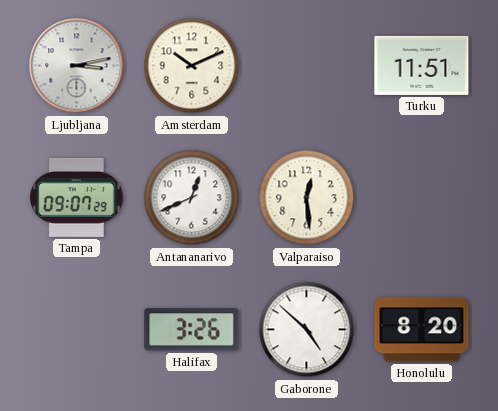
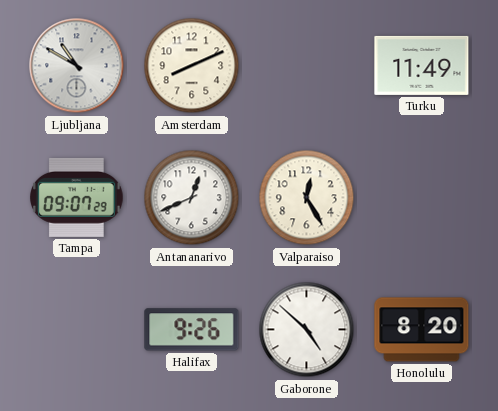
Ljubljana: 3:13 -> 10:50
Amsterdam: 10:11 -> 8:11
Turku: 11:51 -> 11:49
Valparaiso: 12:29 -> 12:25
Halifax: 3:26 -> 9:26
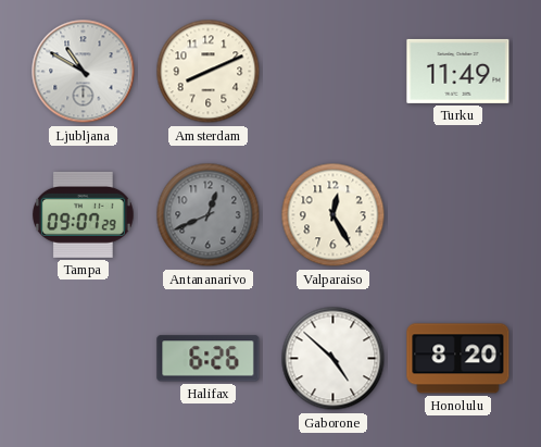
Antananarivo dial: white -> grey
Halifax: 9:26 -> 6:26
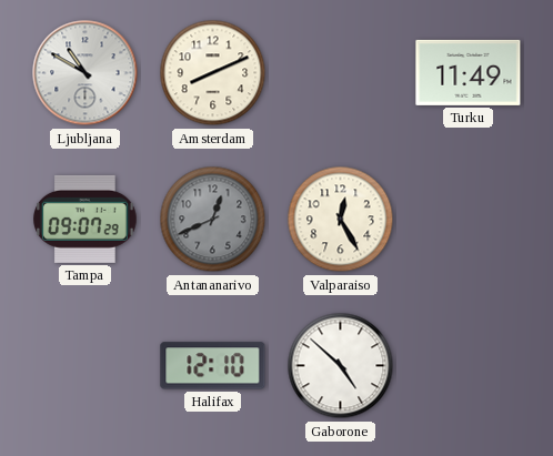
Halifax: 6:26 -> 12:10
Honolulu: 8:20 -> none
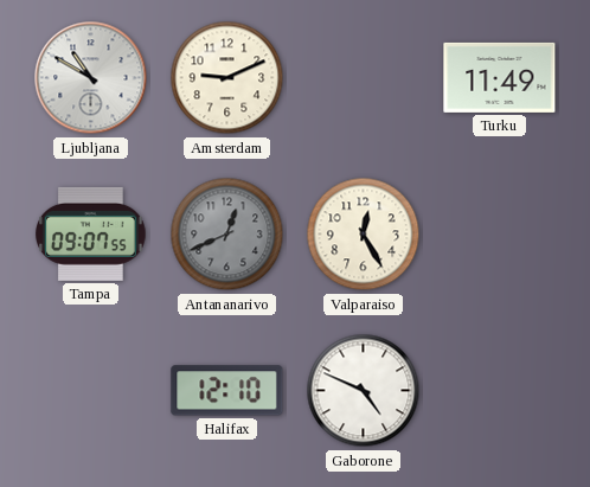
Amsterdam: 8:11 -> 9:11
Tampa: 09:07:29 -> 09:07:55
Gaborone: 4:52 -> 4:49
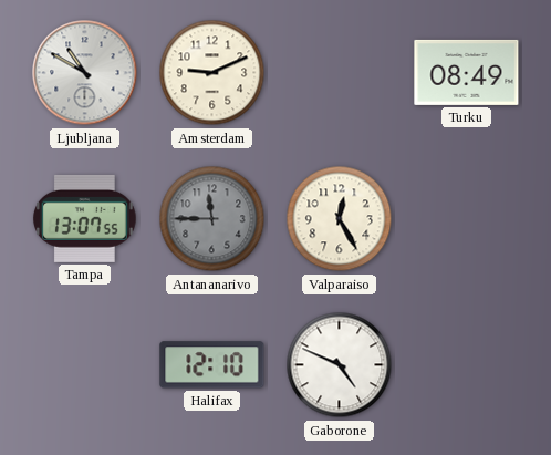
Turku: 11:49 -> 08:49
Tampa: 09:07 -> 13:07
Antananarivo: 12:41 -> 11:45
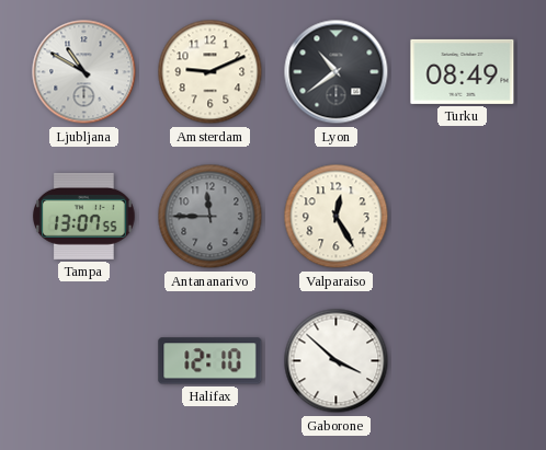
Lyon: none -> 10:39
Gaborone: 4:49 -> 3:52
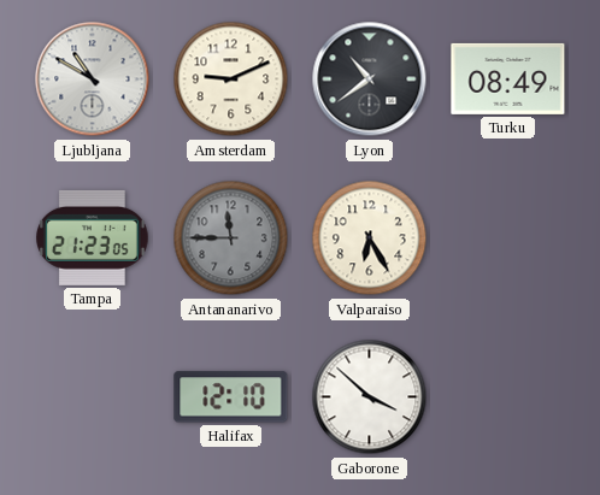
Tampa: 13:07 -> 21:23
Valparaiso: 12:25 -> 6:25
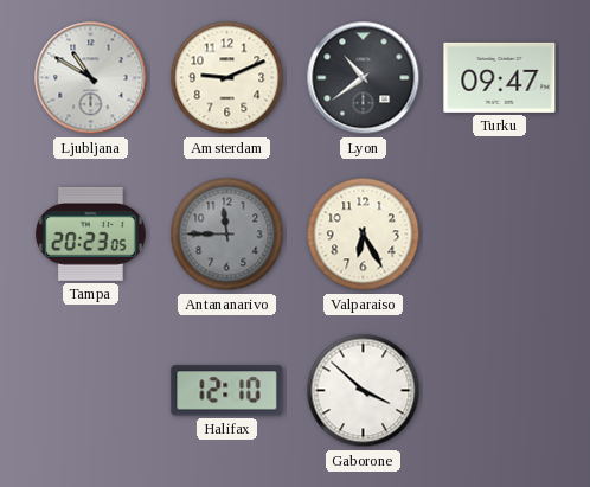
Turku: 08:49 -> 09:47
Tampa: 21:23 -> 20:23
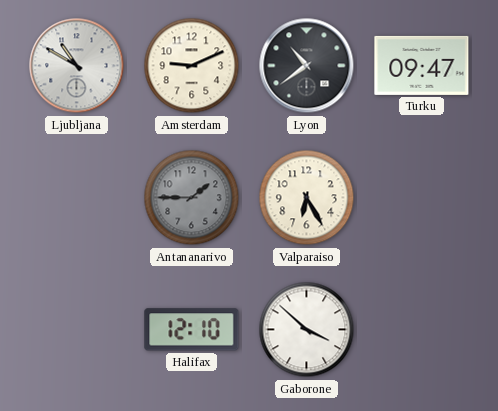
Tampa: 20:23 -> none
Antananarivo: 11:45 -> 1:45
